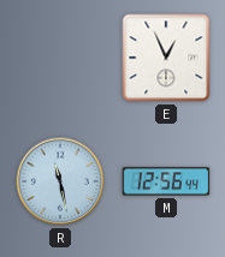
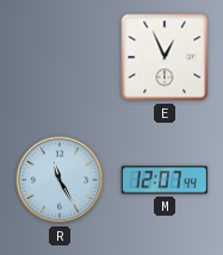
R: 11:28 -> 11:25
M: 12:56 -> 12:07
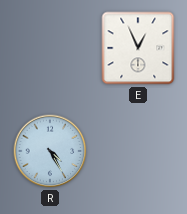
R: 11:25 -> 4:25
M: 12:07 -> none
